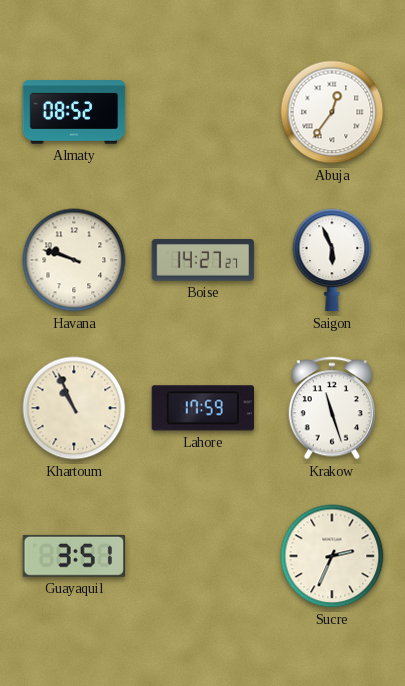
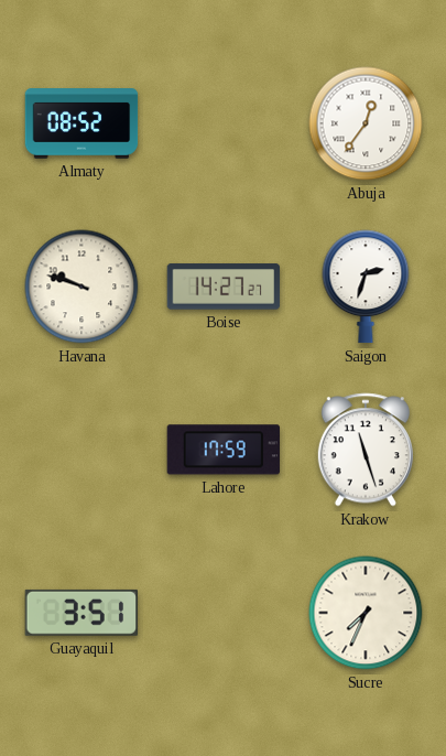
Saigon: 5:56 -> 2:33
Khartoum: 10:56 -> none
Sucre: 2:34 -> 7:34
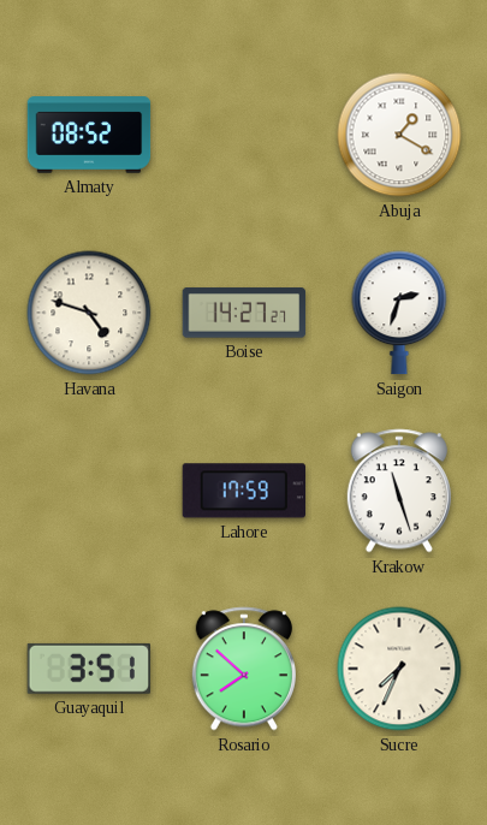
Abuja: 12:36 -> 1:20
Havana: 9:48 -> 4:48
Rosario: none -> 7:52
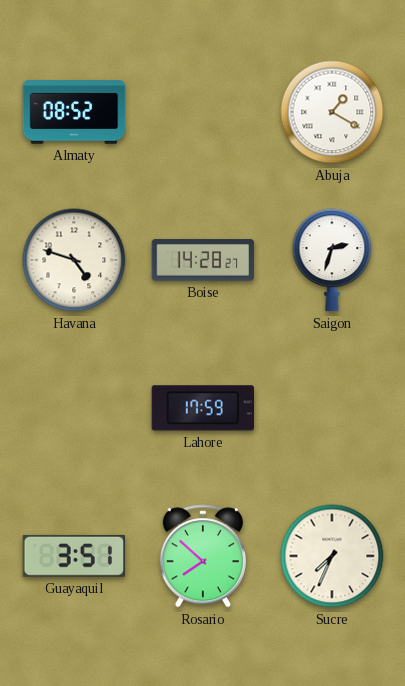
Boise: 14:27 -> 14:28
Krakow: 11:27 -> none
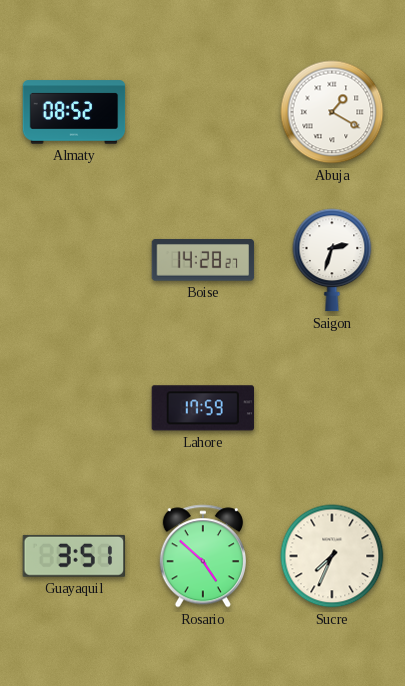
Havana: 4:48 -> none
Rosario: 7:52 -> 4:52
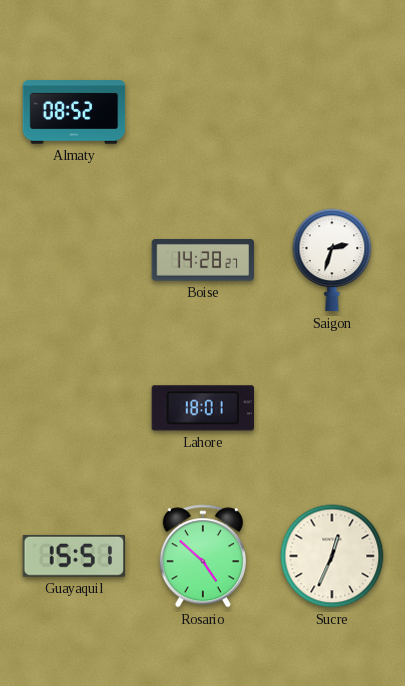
Abuja: 1:20 -> none
Lahore: 17:59 -> 18:01
Guayaquil: 3:51 -> 15:51
Sucre: 7:34 -> 12:34
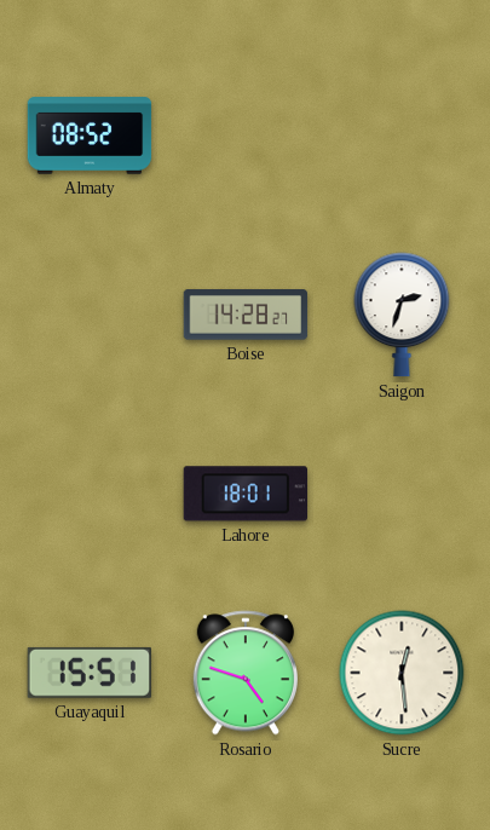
Rosario: 4:52 -> 4:48
Sucre: 12:34 -> 12:29
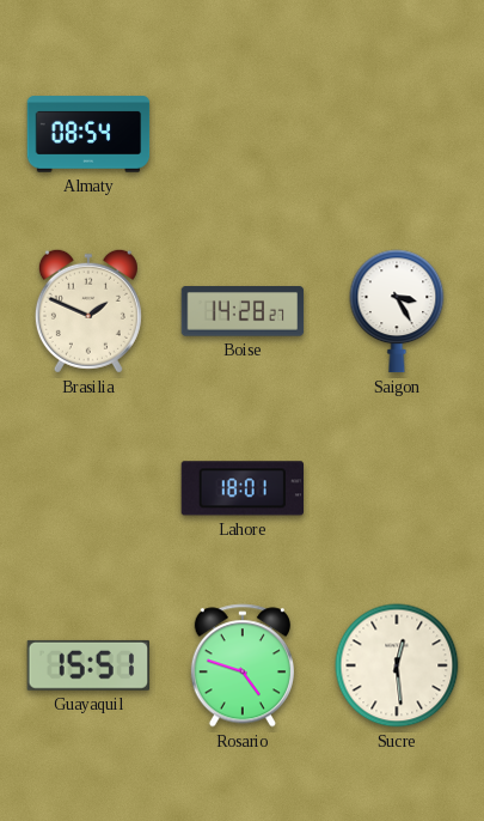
Almaty: 08:52 -> 08:54
Brasilia: none -> 1:49
Saigon: 2:33 -> 3:25
